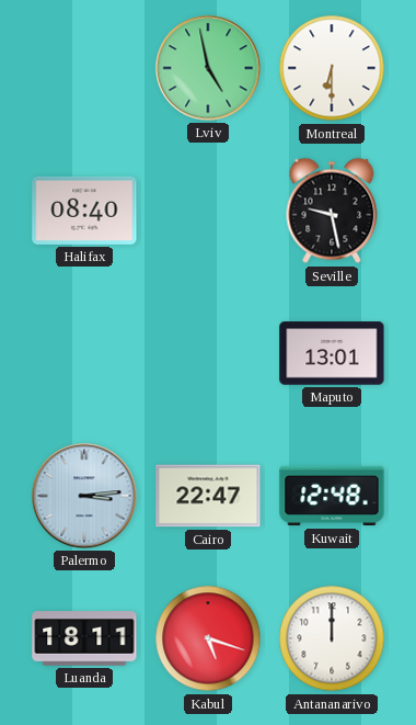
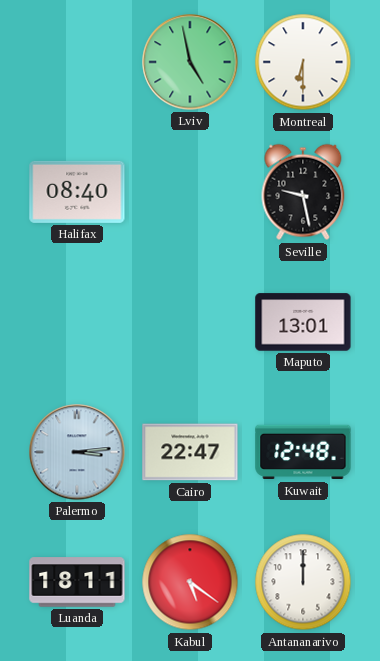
Kabul: 5:18 -> 5:21
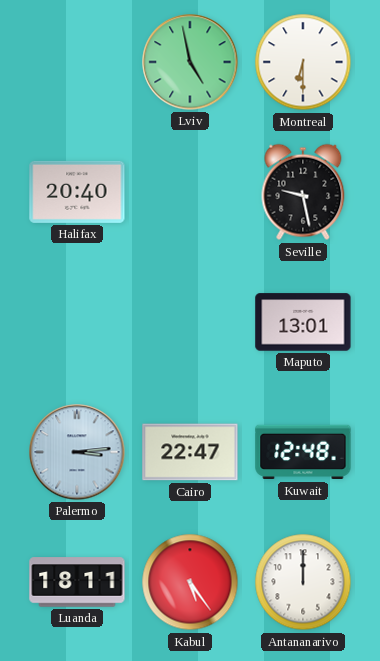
Halifax: 08:40 -> 20:40
Kabul: 5:21 -> 5:24
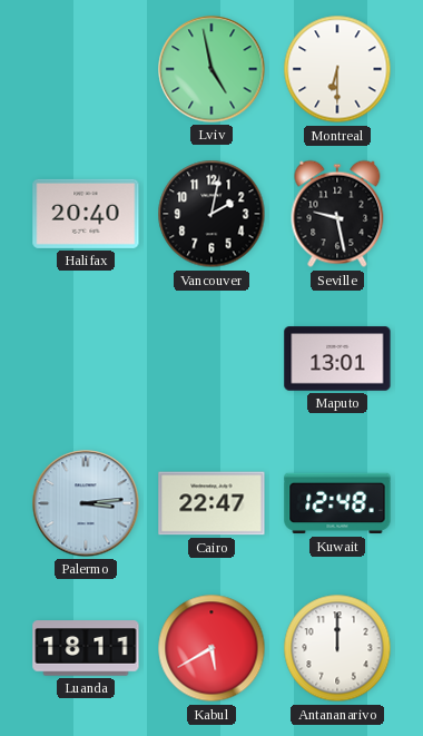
Vancouver: none -> 2:02
Kabul: 5:24 -> 5:40
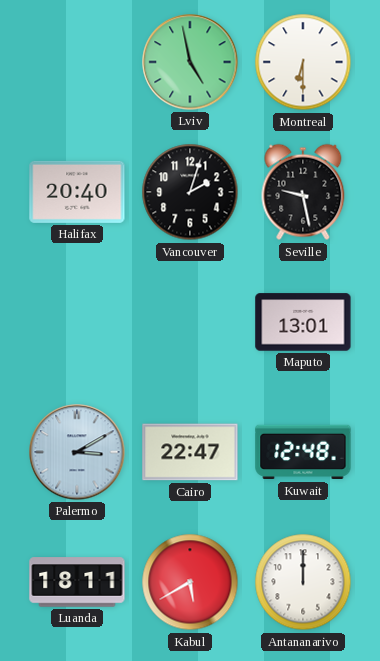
Vancouver: 2:02 -> 2:03
Palermo: 3:14 -> 3:10
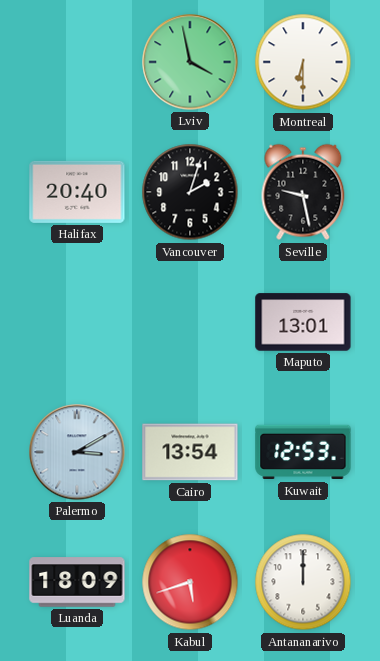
Lviv: 4:58 -> 3:58
Cairo: 22:47 -> 13:54
Kuwait: 12:48 -> 12:53
Luanda: 18:11 -> 18:09
Kabul: 5:40 -> 5:42
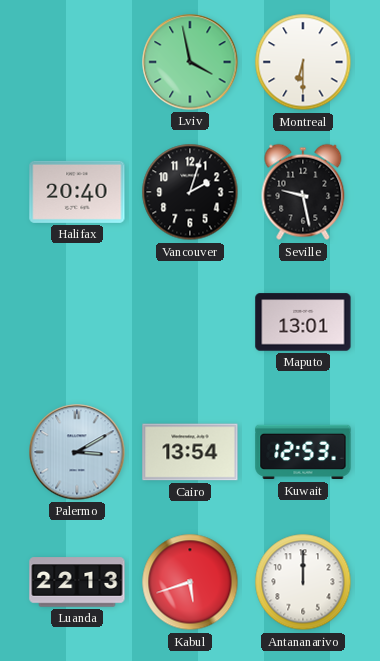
Luanda: 18:09 -> 22:13
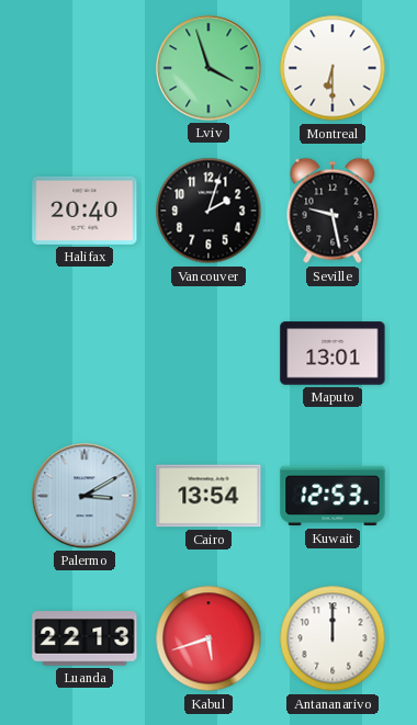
Lviv: 3:58 -> 3:57
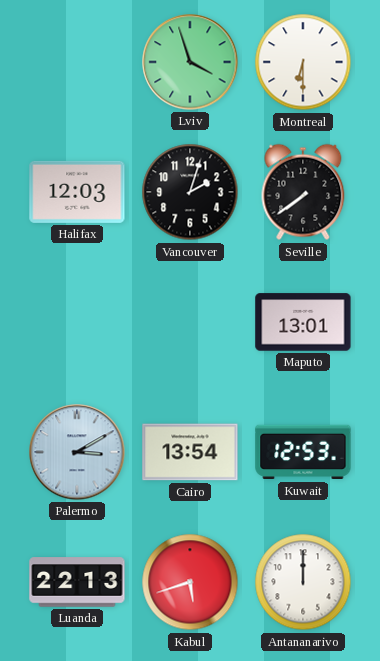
Halifax: 20:40 -> 12:03
Seville: 9:28 -> 7:39
